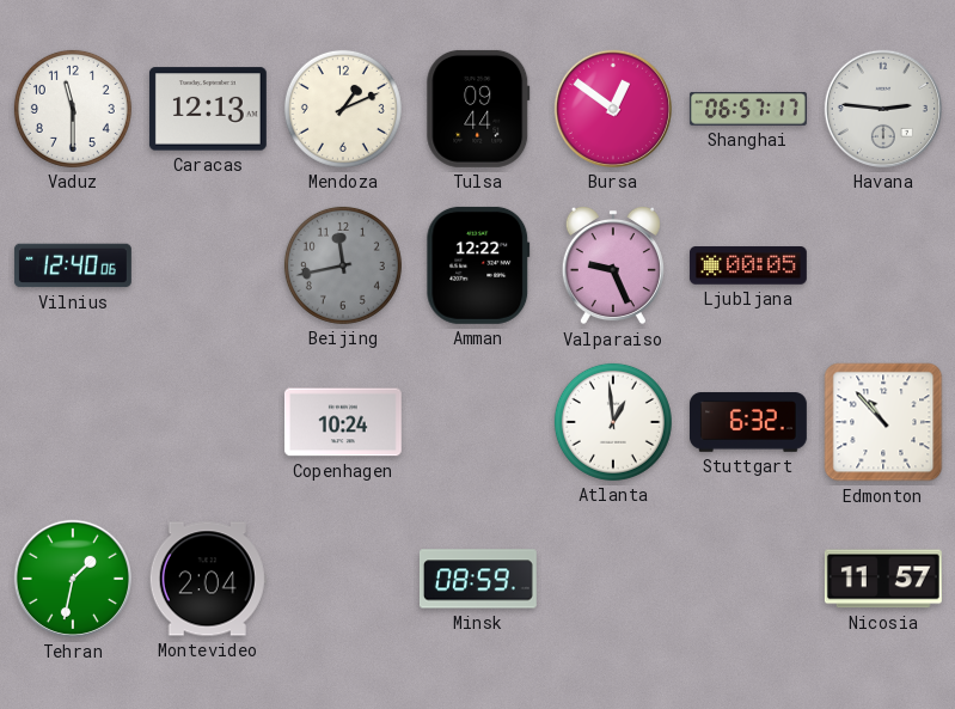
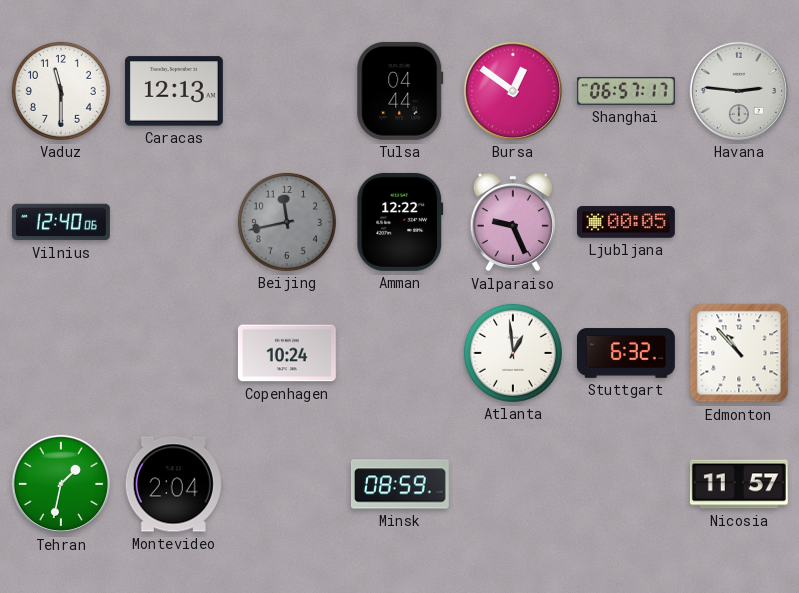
Mendoza: 1:11 -> none
Tulsa: 09:44 -> 04:44
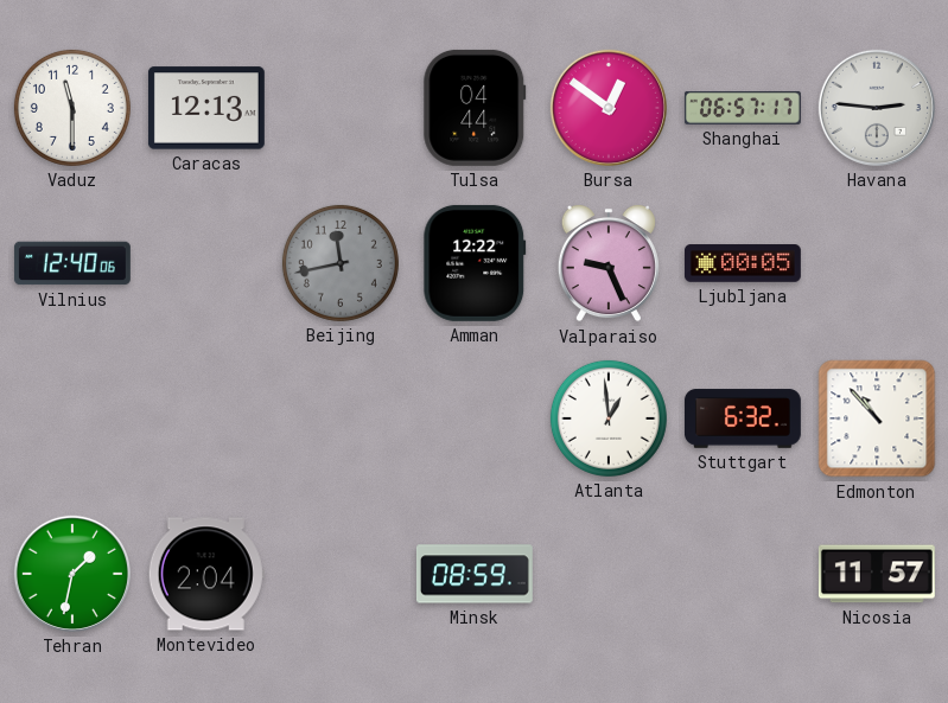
Copenhagen: 10:24 -> none
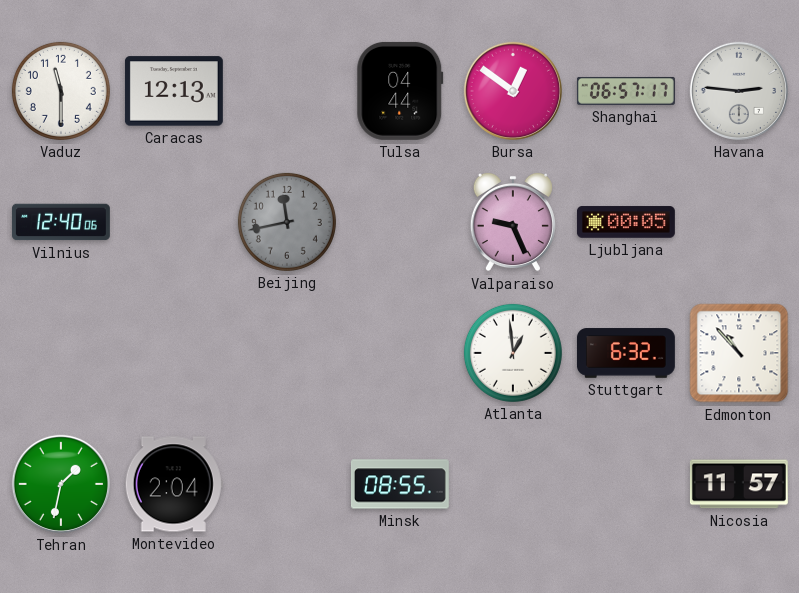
Amman: 12:22 -> none
Minsk: 08:59 -> 08:55
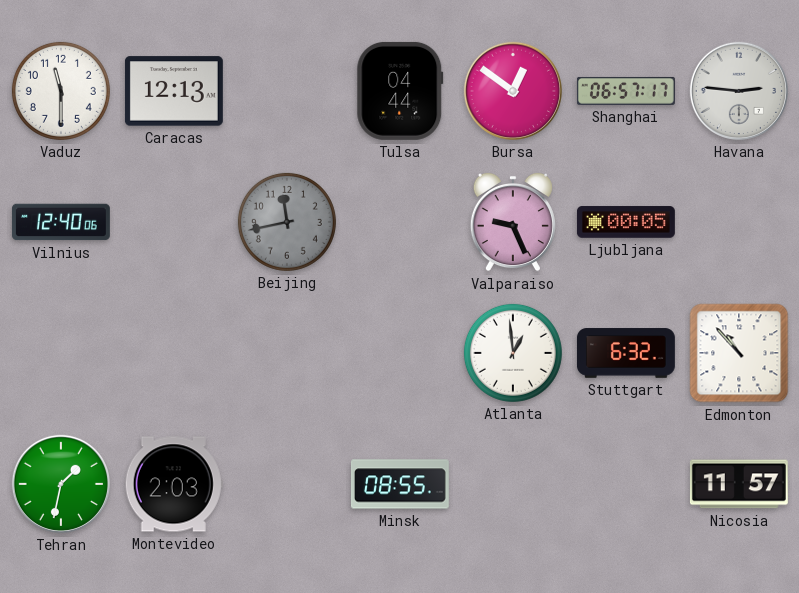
Montevideo: 2:04 -> 2:03
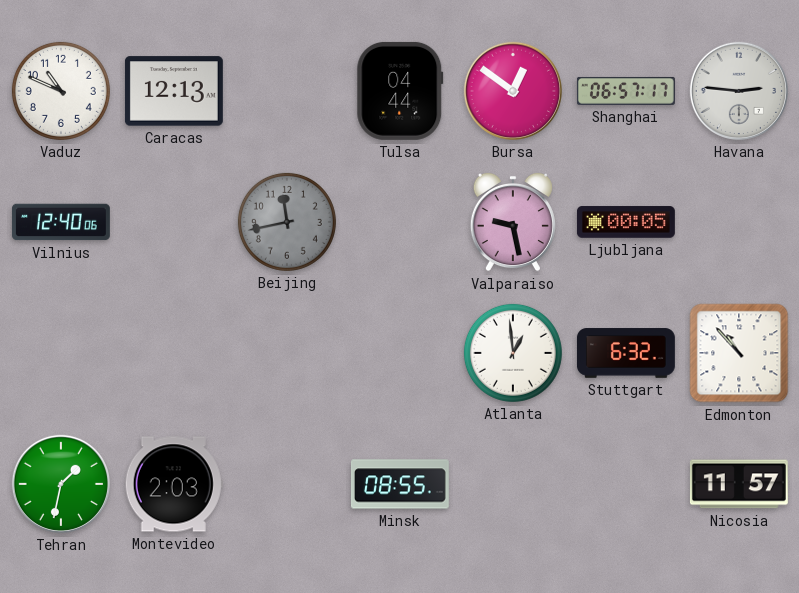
Vaduz: 11:30 -> 10:49
Valparaiso: 9:26 -> 9:28
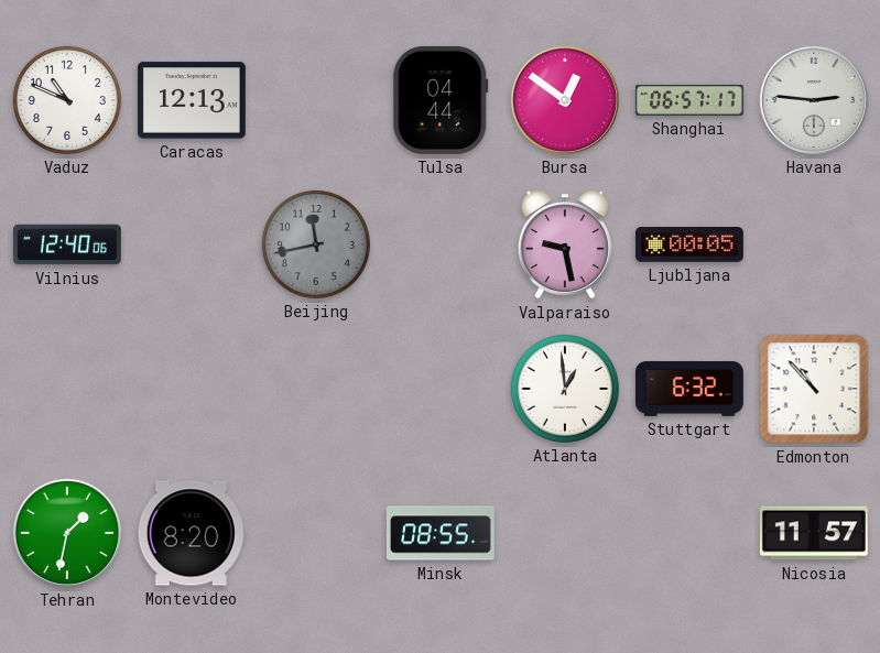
Montevideo: 2:03 -> 8:20
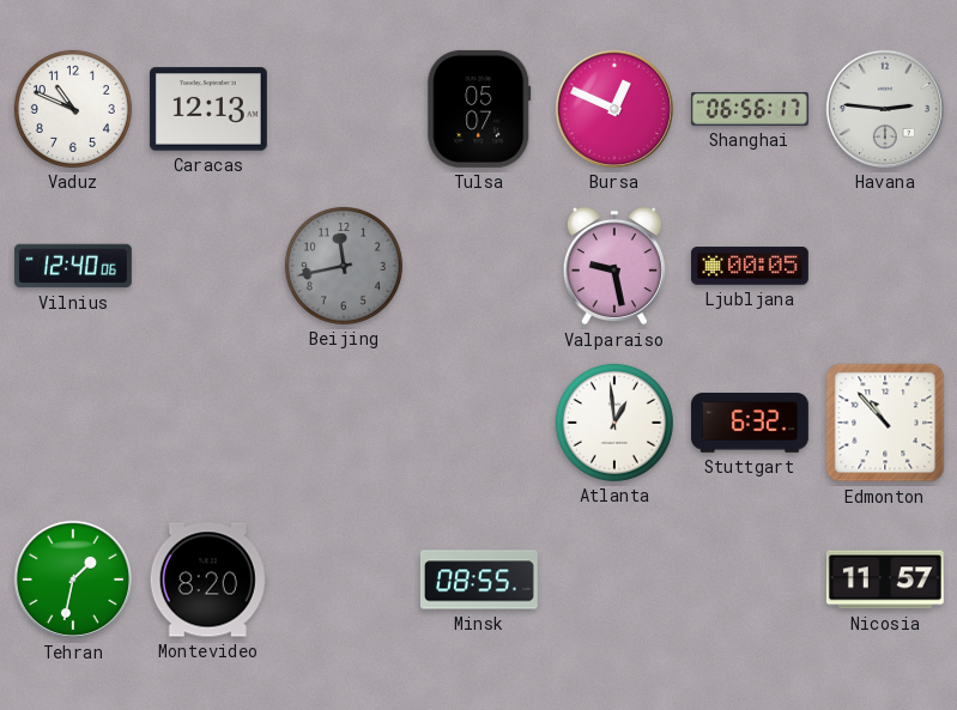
Tulsa: 04:44 -> 05:07
Bursa: 12:51 -> 12:49
Shanghai: 06:57 -> 06:56
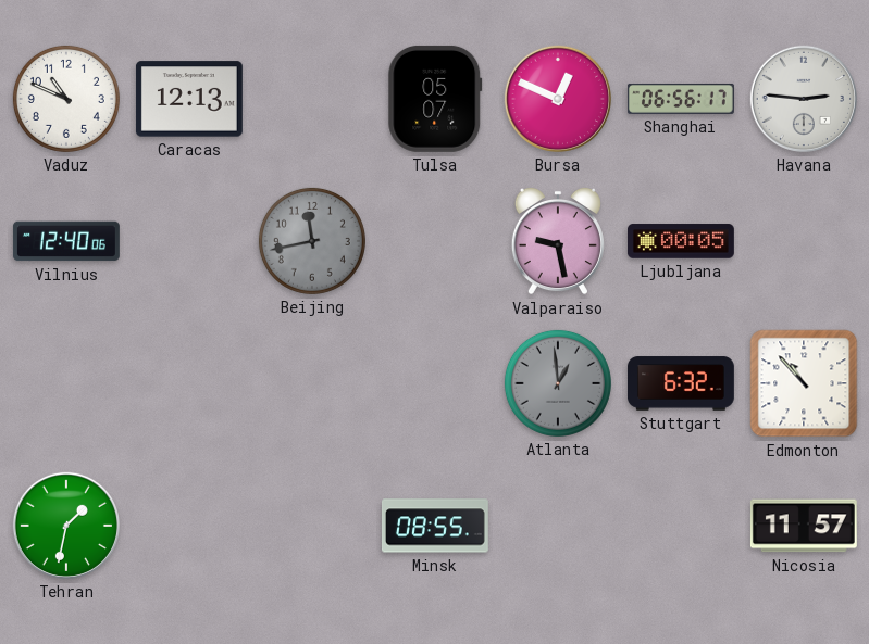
Atlanta dial: white -> grey
Montevideo: 8:20 -> none
